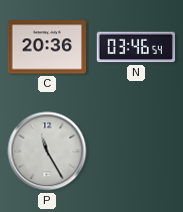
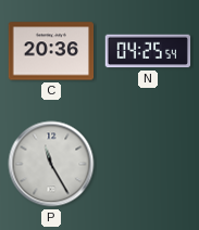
N: 03:46 -> 04:25
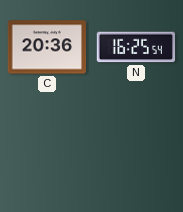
N: 04:25 -> 16:25
P: 11:25 -> none
